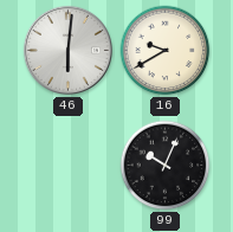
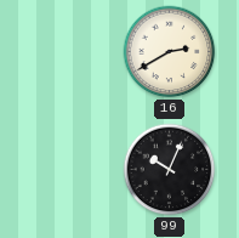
46: 6:01 -> none
16: 9:40 -> 2:40
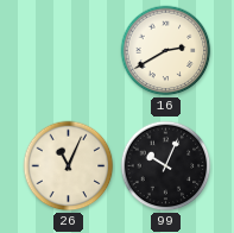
26: none -> 11:04
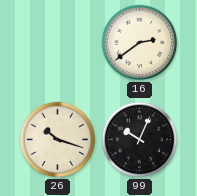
16: 2:40 -> 2:39
26: 11:04 -> 10:18
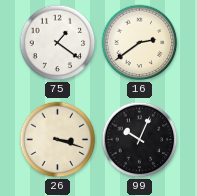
75: none -> 1:21
26: 10:18 -> 3:18
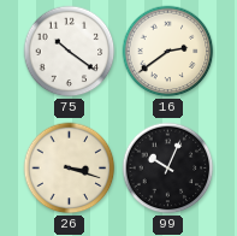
75: 1:21 -> 10:21
